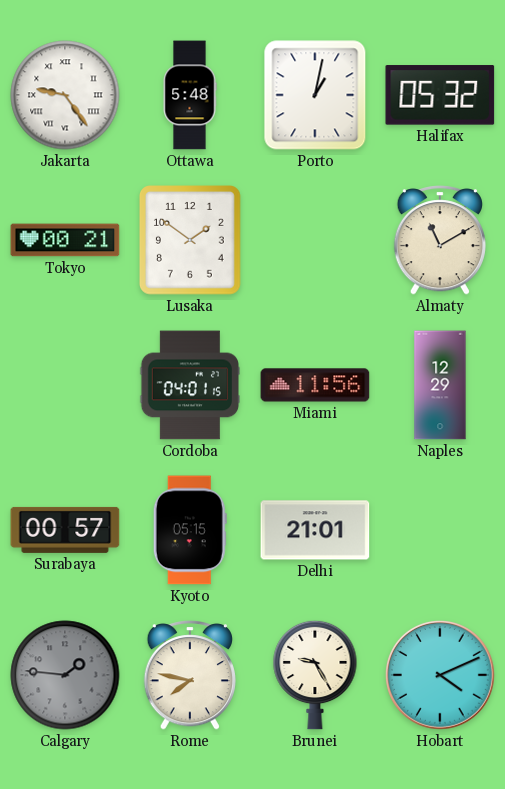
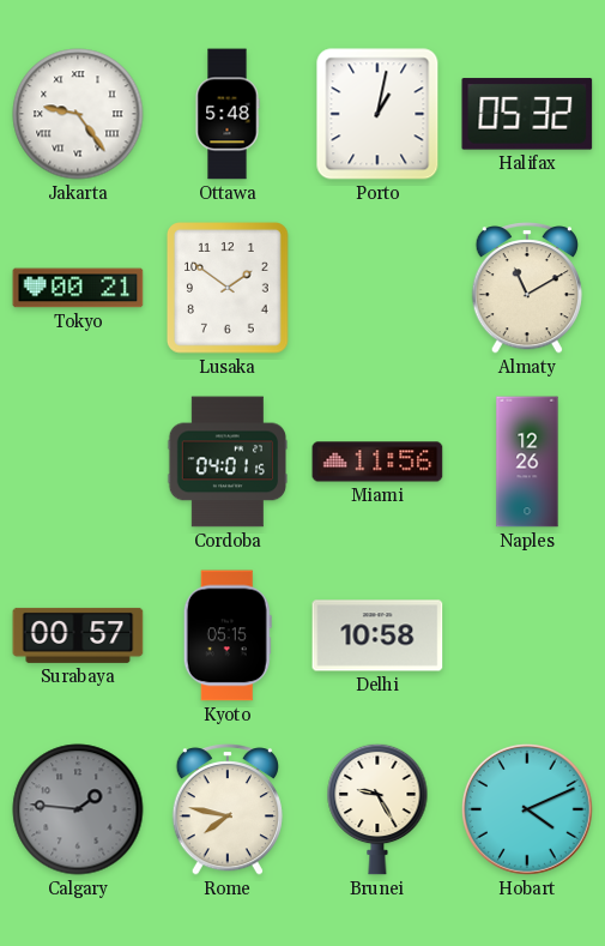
Naples: 12:29 -> 12:26
Delhi: 21:01 -> 10:58
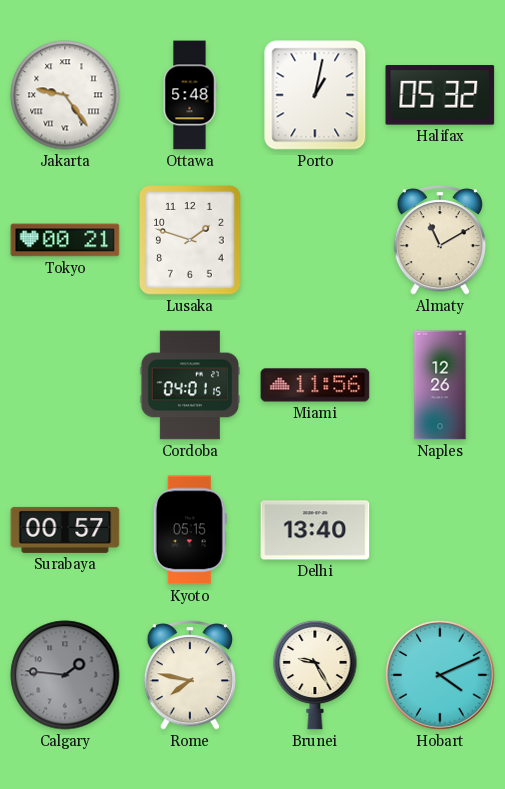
Lusaka: 1:51 -> 1:48
Delhi: 10:58 -> 13:40
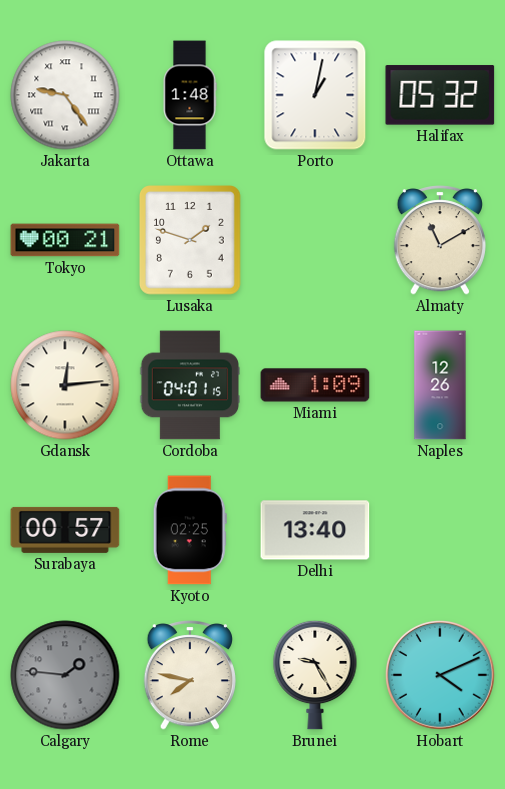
Ottawa: 5:48 -> 1:48
Gdansk: none -> 12:14
Miami: 11:56 -> 1:09
Kyoto: 05:15 -> 02:25
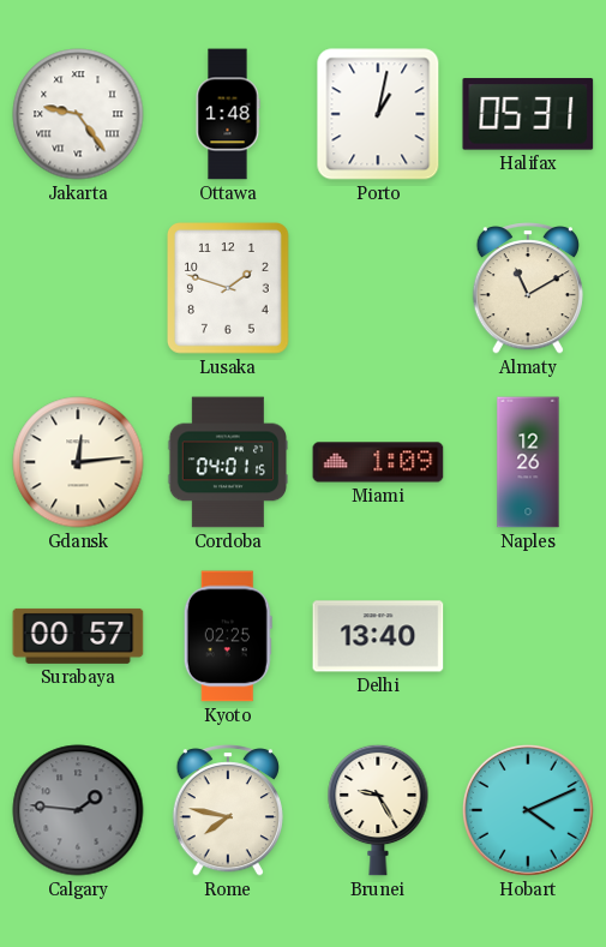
Halifax: 05:32 -> 05:31
Tokyo: 00:21 -> none
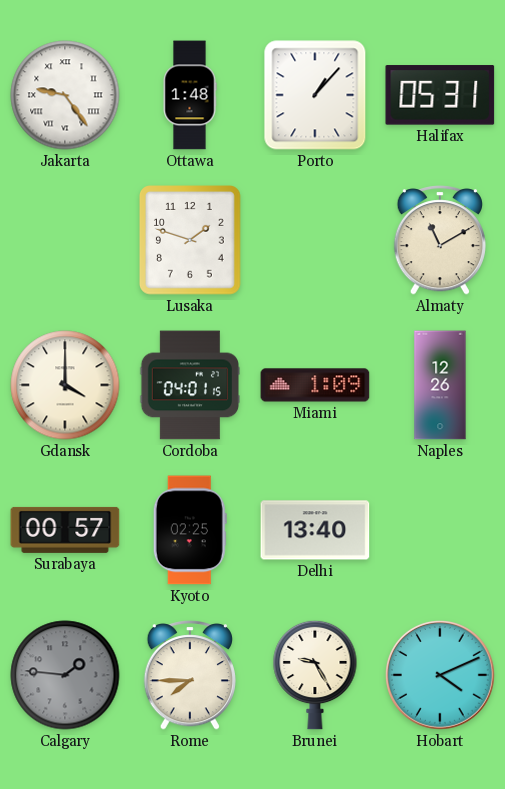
Porto: 1:02 -> 1:07
Gdansk: 12:14 -> 4:00
Rome: 7:47 -> 7:45
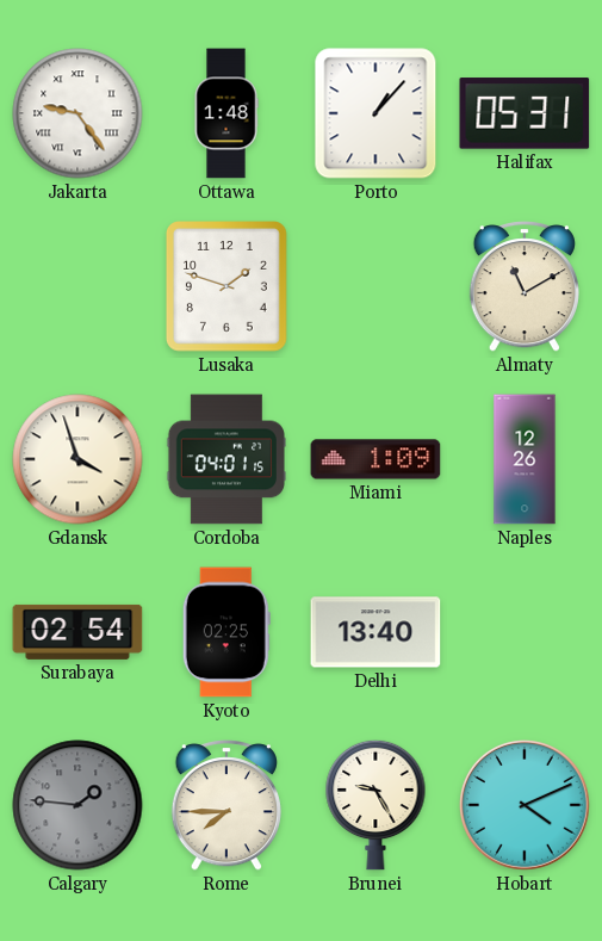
Gdansk: 4:00 -> 3:57
Surabaya: 00:57 -> 02:54
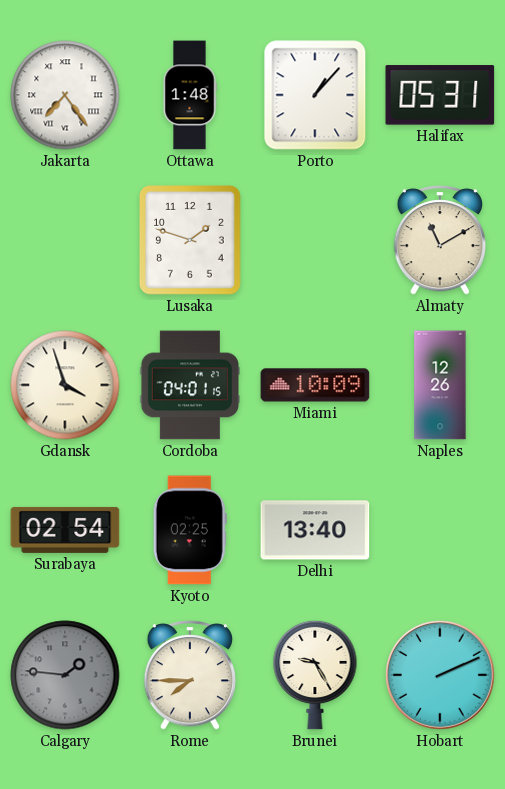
Jakarta: 9:24 -> 7:24
Miami: 1:09 -> 10:09
Hobart: 4:11 -> 2:11
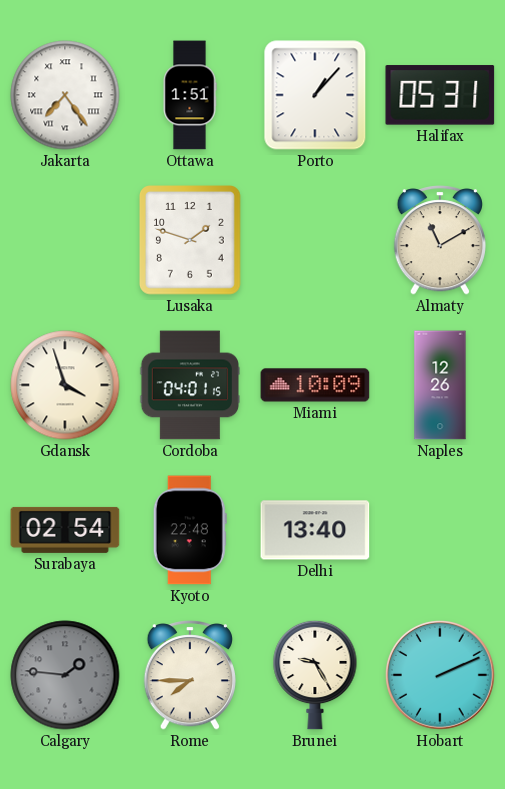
Ottawa: 1:48 -> 1:51
Kyoto: 02:25 -> 22:48
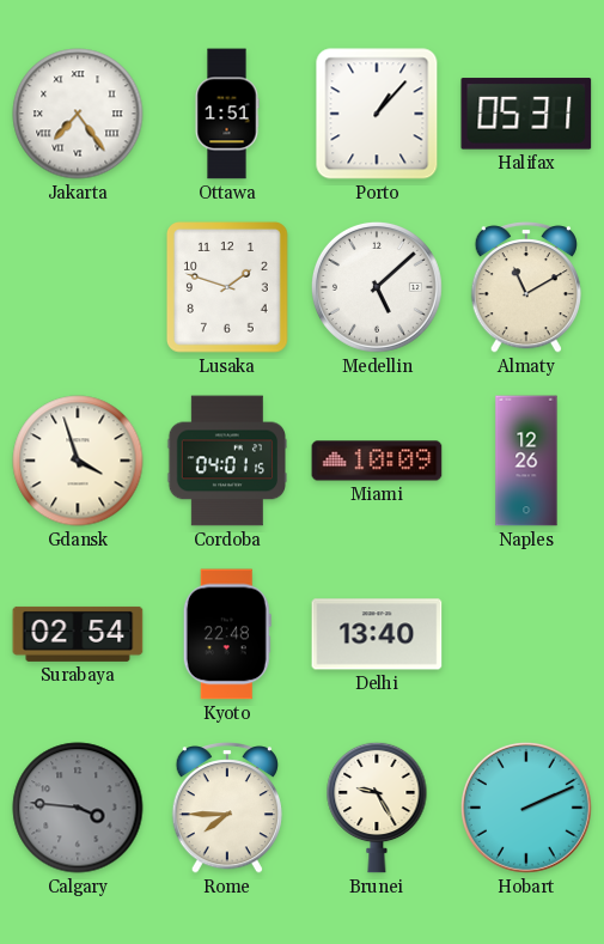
Medellin: none -> 5:08
Calgary: 1:46 -> 3:46
